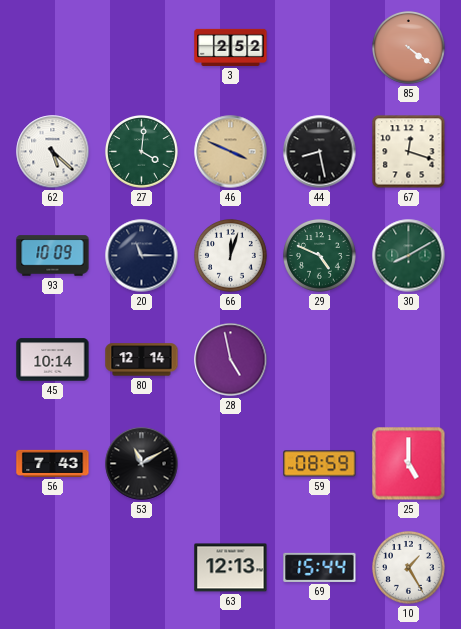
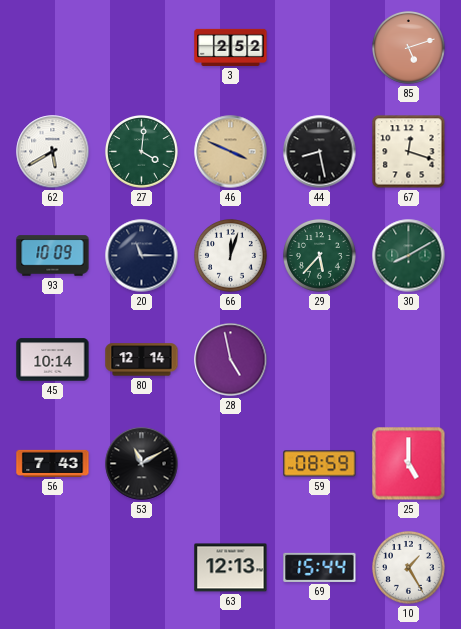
85: 4:21 -> 5:12
62: 5:22 -> 5:40
29: 4:49 -> 5:37
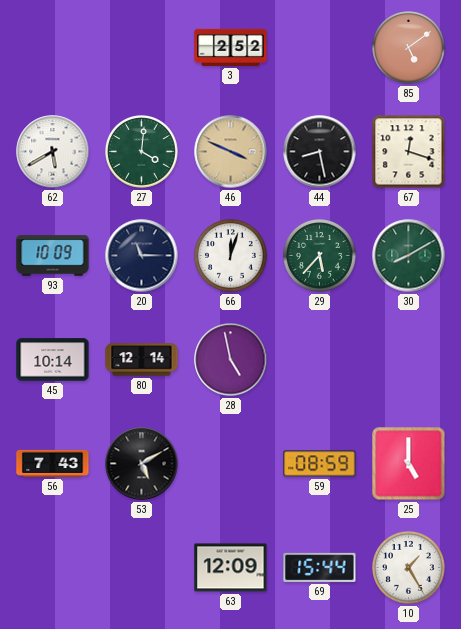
85: 5:12 -> 5:09
53: 11:10 -> 5:10
63: 12:13 -> 12:09
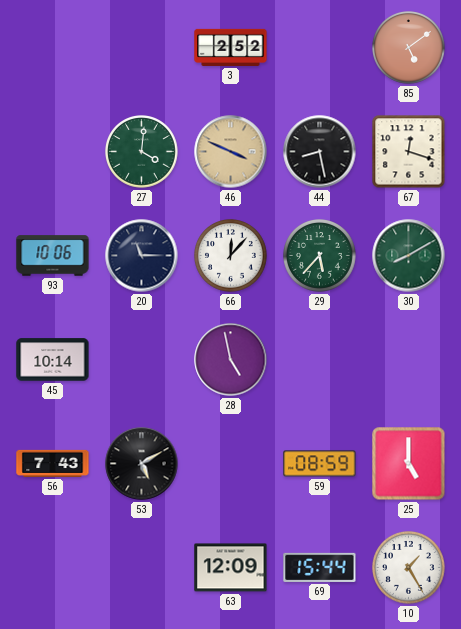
62: 5:40 -> none
93: 10:09 -> 10:06
66: 12:03 -> 12:07
80: 12:14 -> none
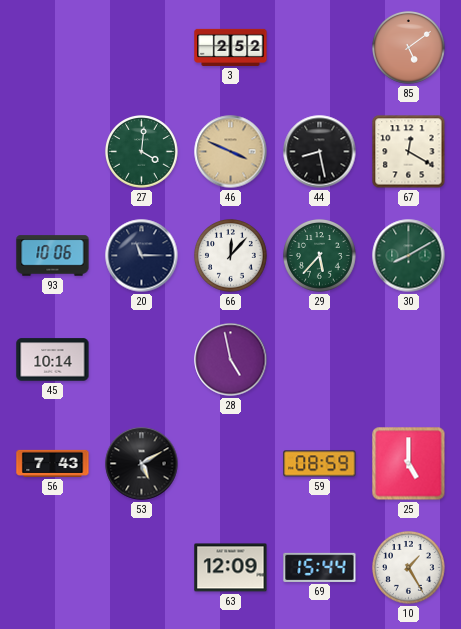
67: 12:18 -> 12:20
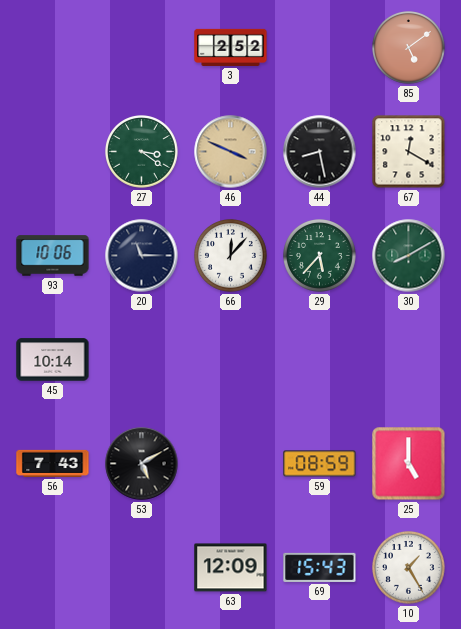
27: 4:01 -> 3:21
28: 4:58 -> none
69: 15:44 -> 15:43
